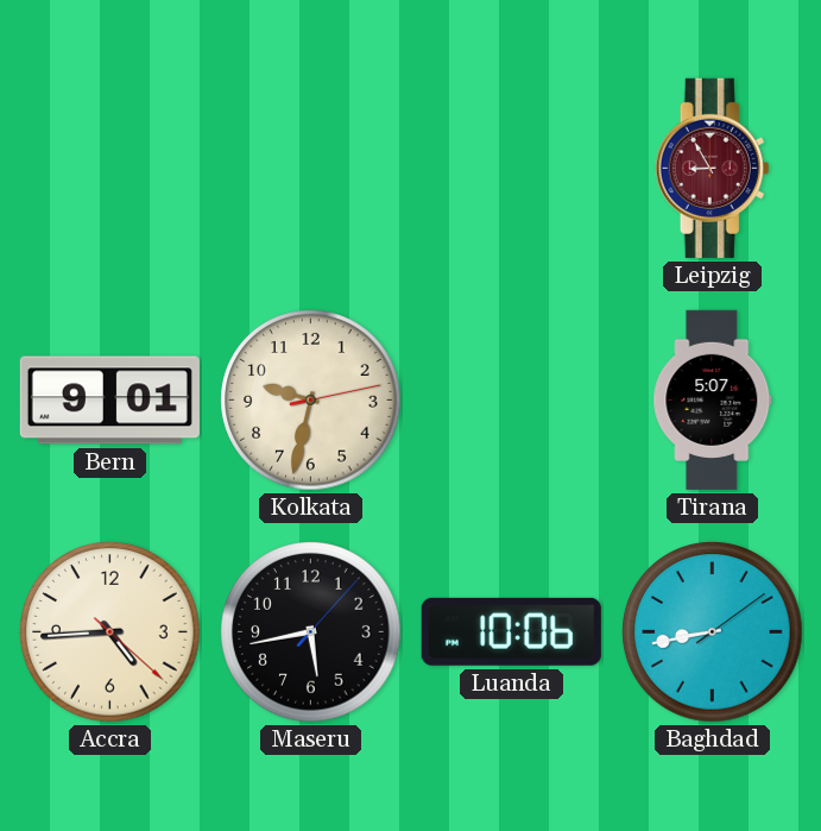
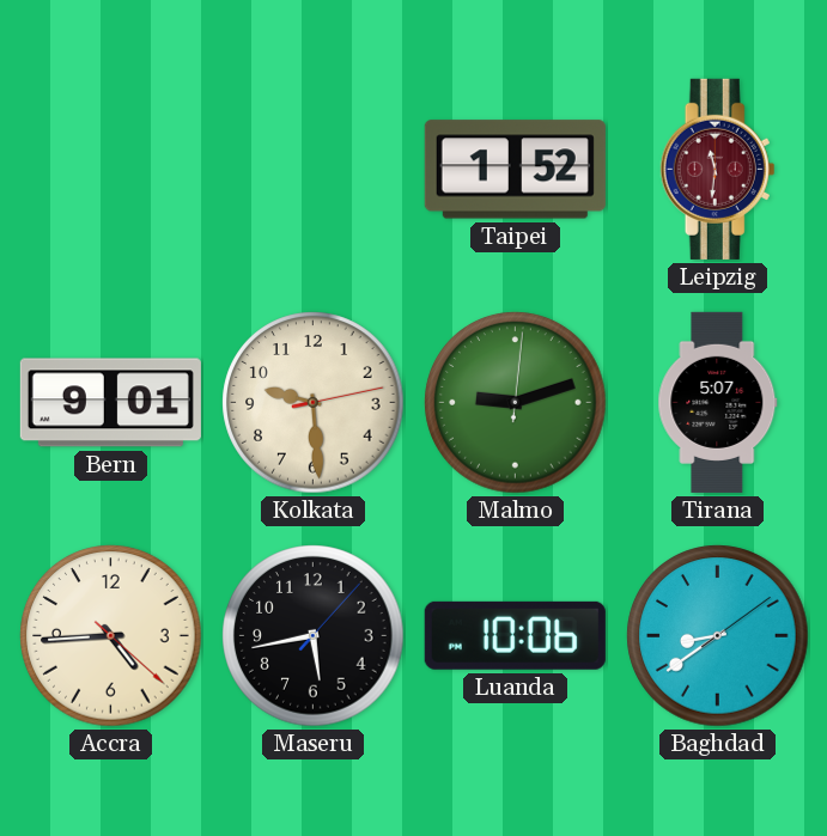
Taipei: none -> 1:52
Leipzig: 8:55 -> 11:31
Kolkata: 9:32 -> 9:29
Malmo: none -> 9:12
Baghdad: 8:43 -> 8:39
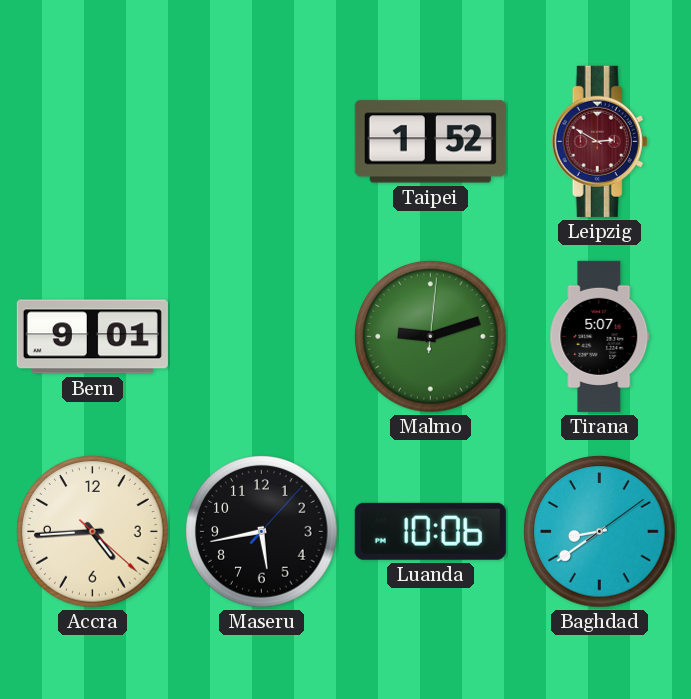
Leipzig: 11:31 -> 2:50
Kolkata: 9:29 -> none
